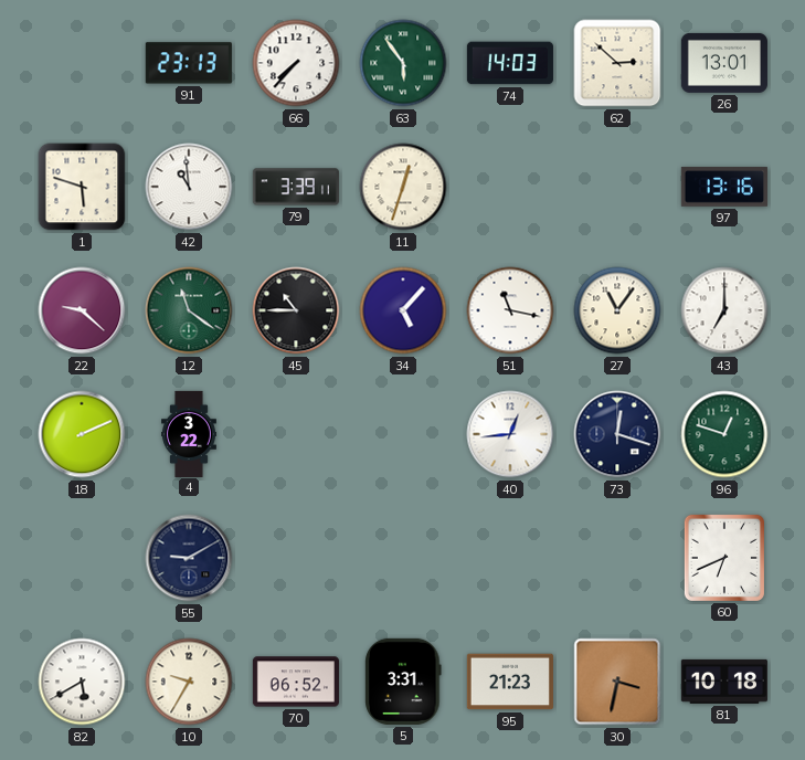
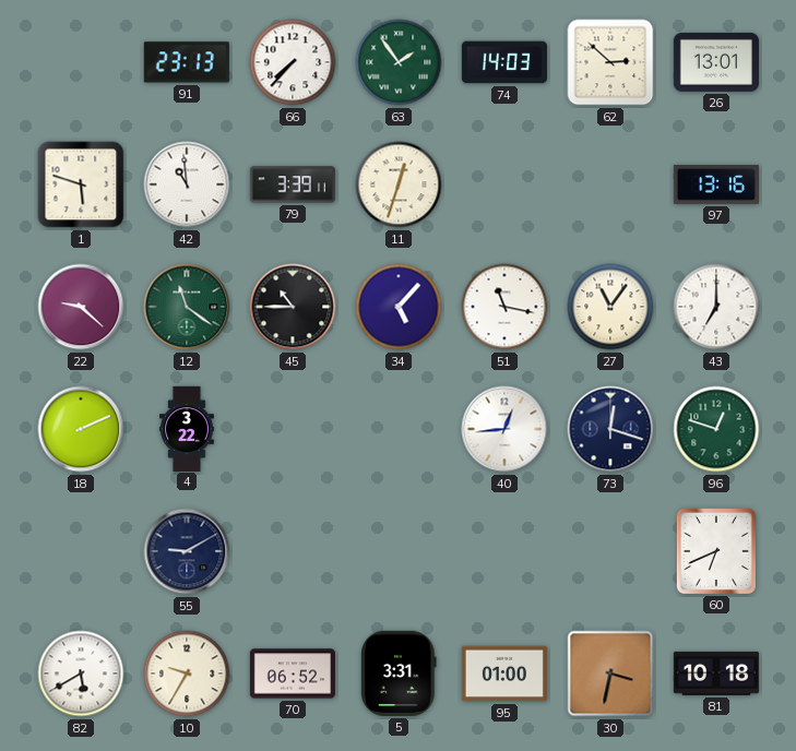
63: 5:54 -> 1:54
95: 21:23 -> 01:00
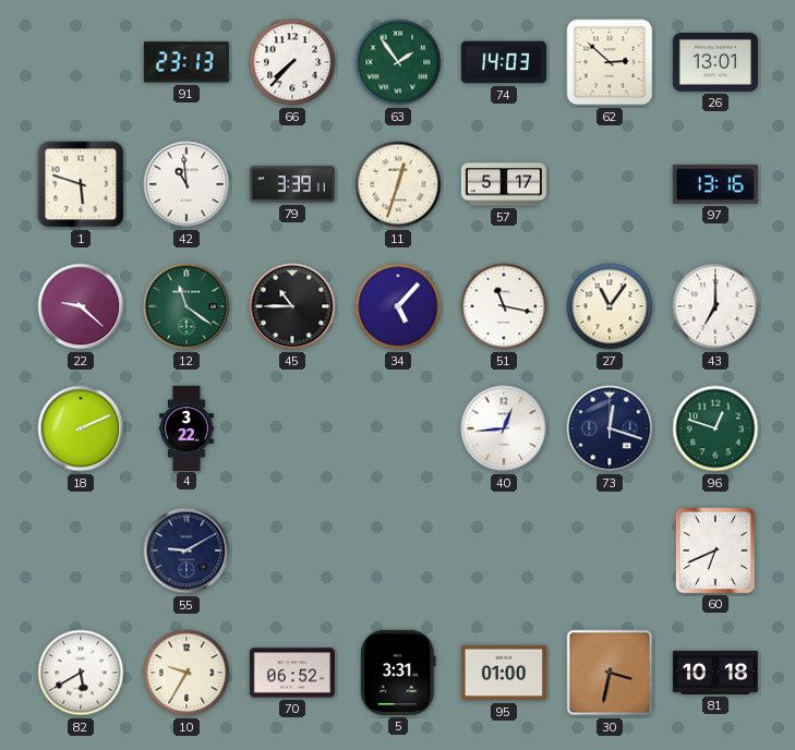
57: none -> 5:17
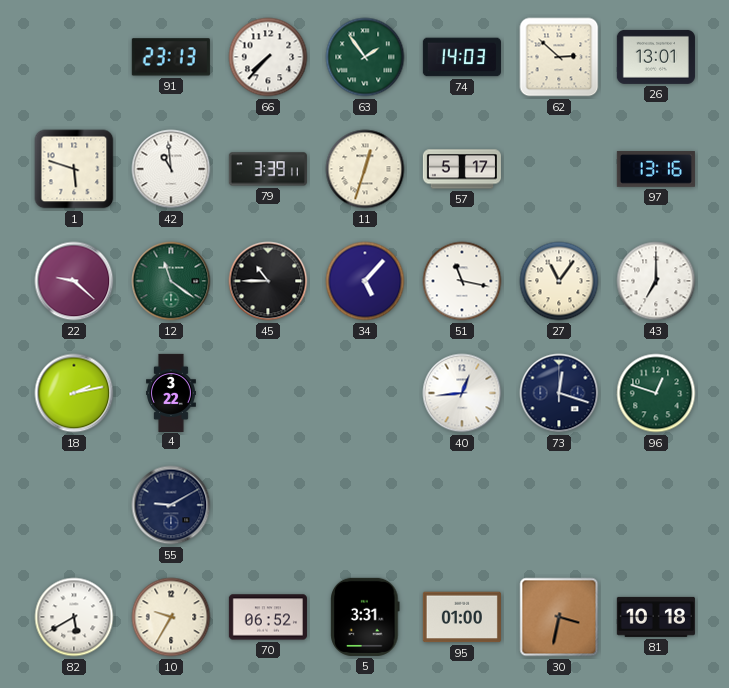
18: 2:11 -> 2:13
60: 6:41 -> none
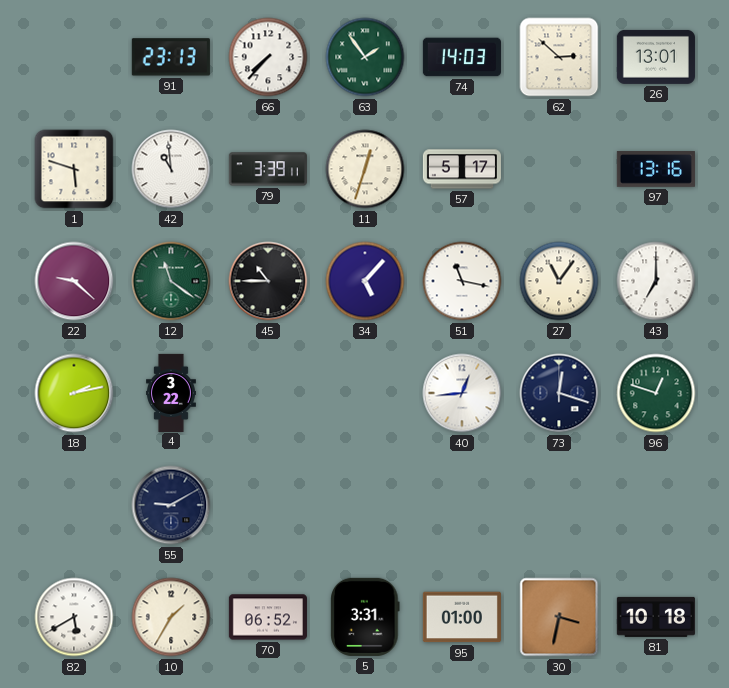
10: 9:35 -> 1:35
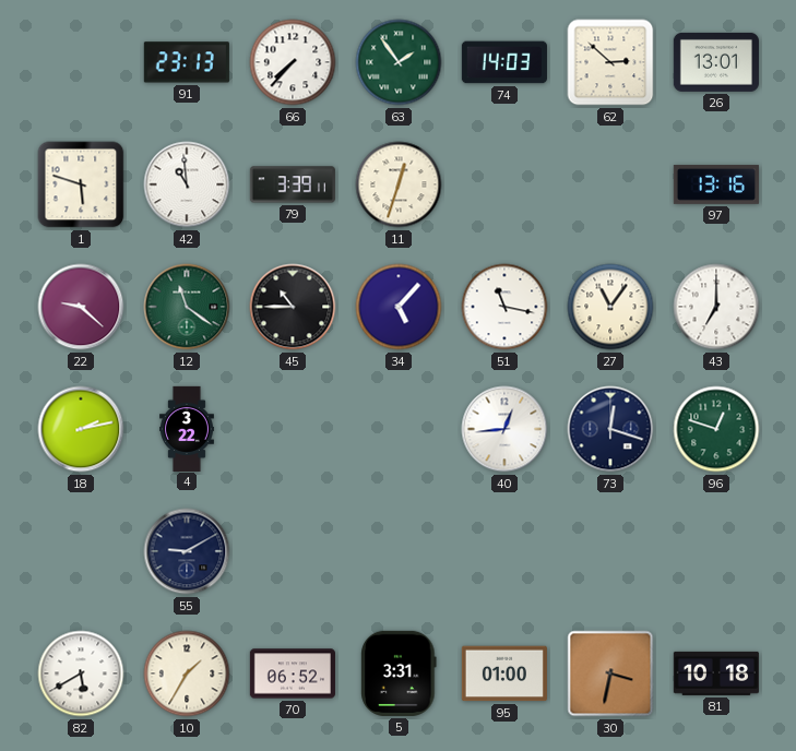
57: 5:17 -> none
